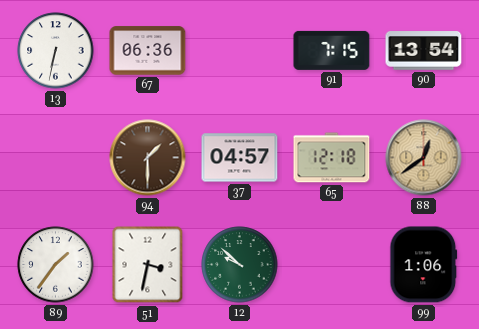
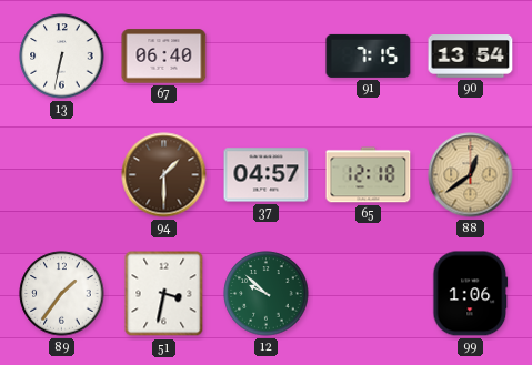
67: 06:36 -> 06:40
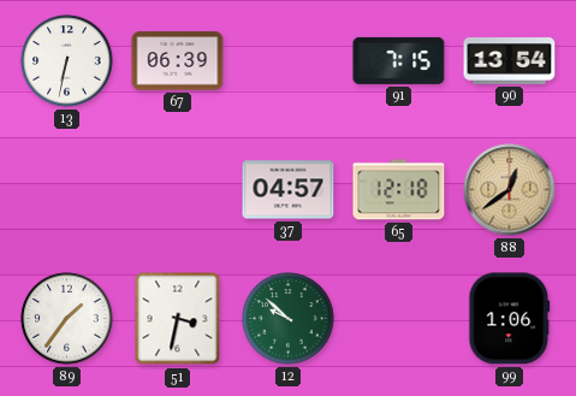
67: 06:40 -> 06:39
94: 1:30 -> none
